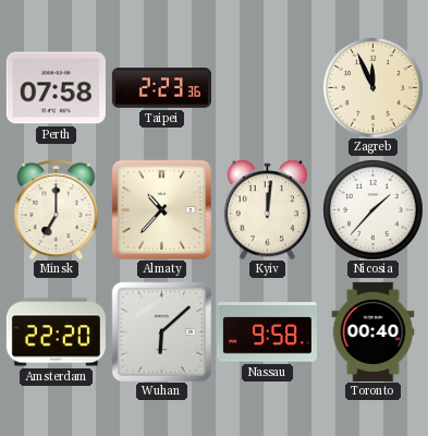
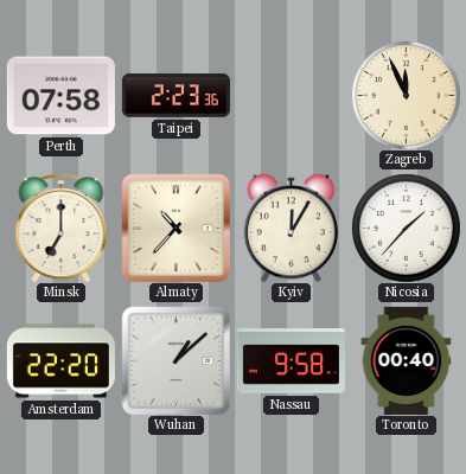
Kyiv: 12:01 -> 12:05
Wuhan: 6:08 -> 1:08
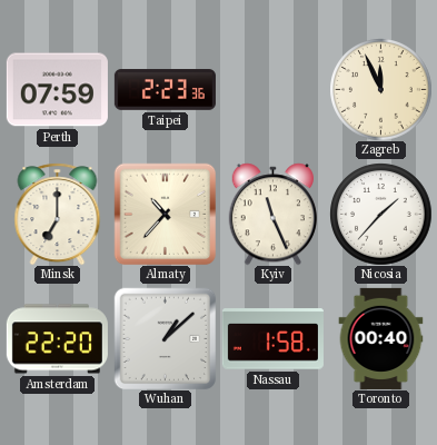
Perth: 07:58 -> 07:59
Kyiv: 12:05 -> 11:26
Nassau: 9:58 -> 1:58
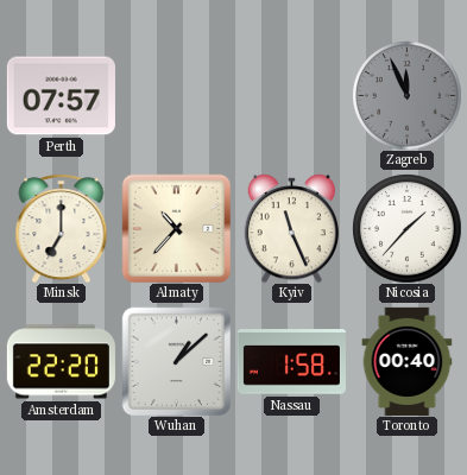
Perth: 07:59 -> 07:57
Taipei: 2:23 -> none
Zagreb dial: cream -> grey
